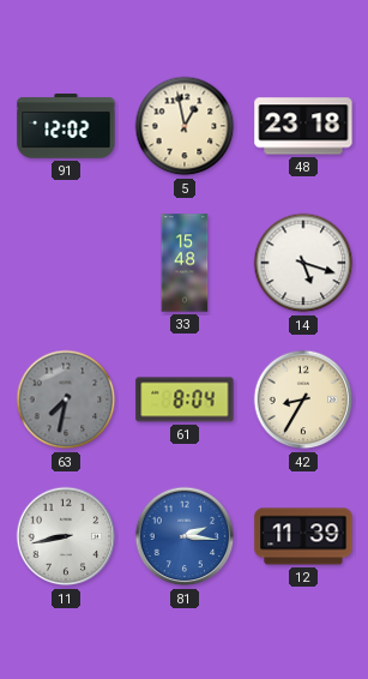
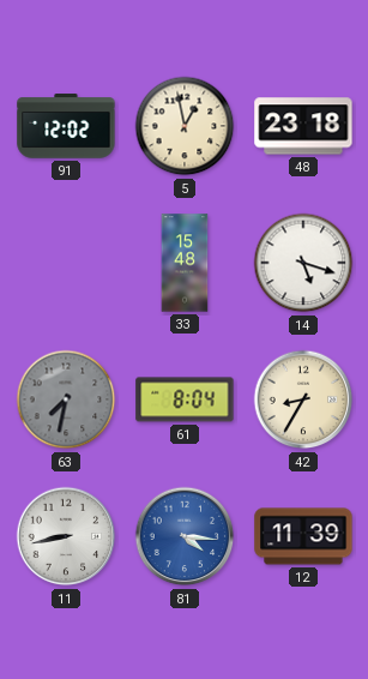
81: 2:16 -> 4:16
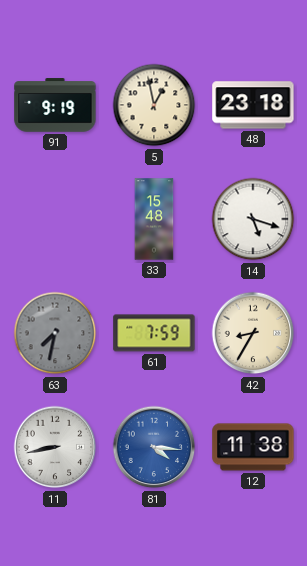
91: 12:02 -> 9:19
61: 8:04 -> 7:59
12: 11:39 -> 11:38
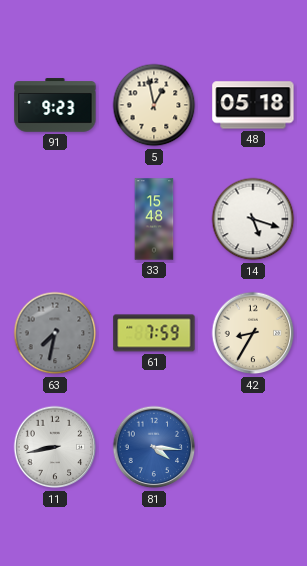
91: 9:19 -> 9:23
48: 23:18 -> 05:18
12: 11:38 -> none
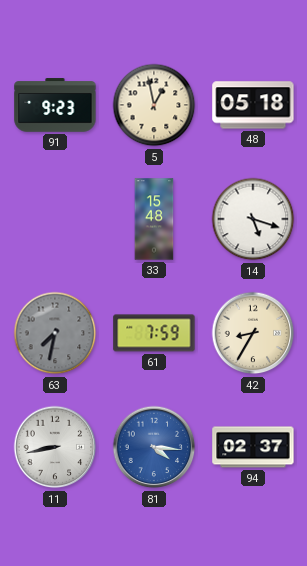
94: none -> 02:37
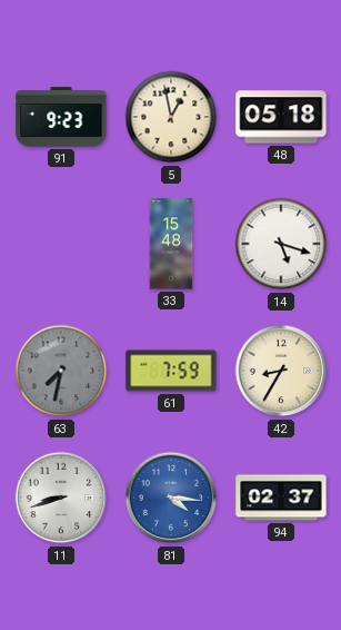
11: 8:43 -> 8:42
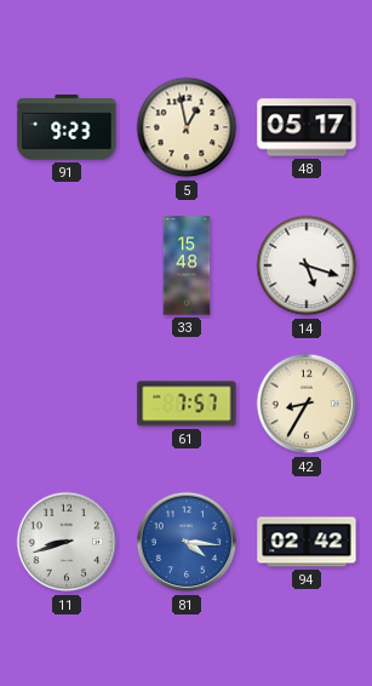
48: 05:18 -> 05:17
63: 7:32 -> none
61: 7:59 -> 7:57
94: 02:37 -> 02:42
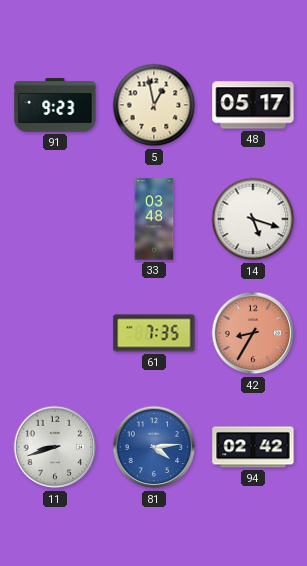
33: 15:48 -> 03:48
61: 7:57 -> 7:35
42 dial: cream -> salmon
81: 4:16 -> 4:14
